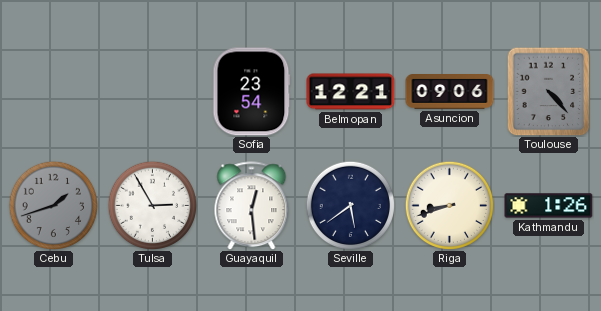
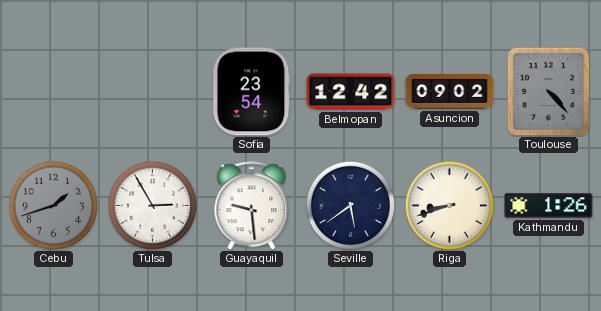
Belmopan: 12:21 -> 12:42
Asuncion: 09:06 -> 09:02
Guayaquil: 12:29 -> 9:29
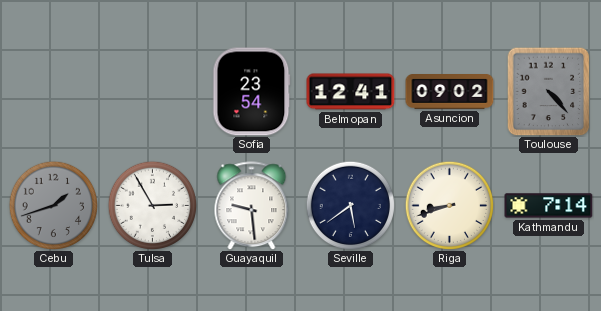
Belmopan: 12:42 -> 12:41
Kathmandu: 1:26 -> 7:14
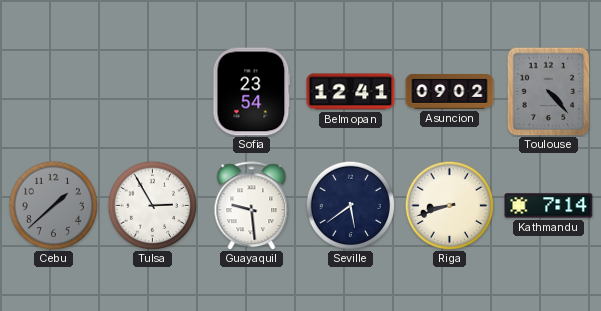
Cebu: 1:42 -> 1:38
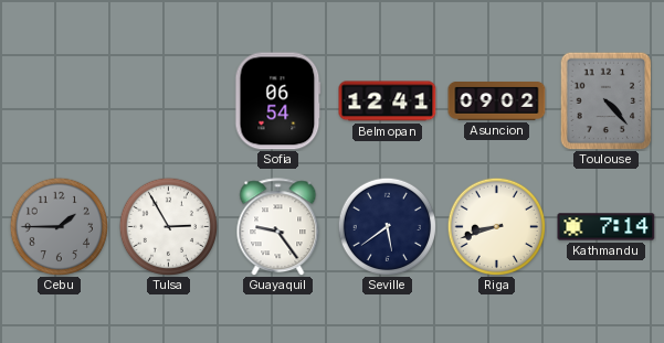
Sofia: 23:54 -> 06:54
Cebu: 1:38 -> 1:45
Guayaquil: 9:29 -> 9:24
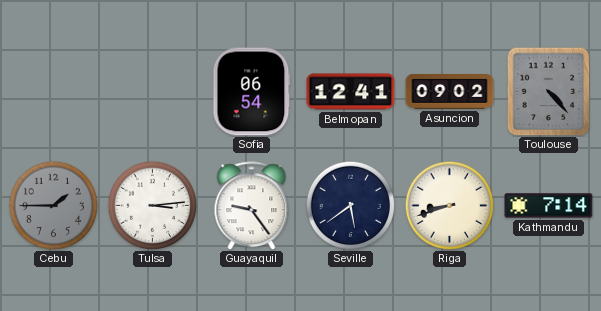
Tulsa: 2:55 -> 3:14
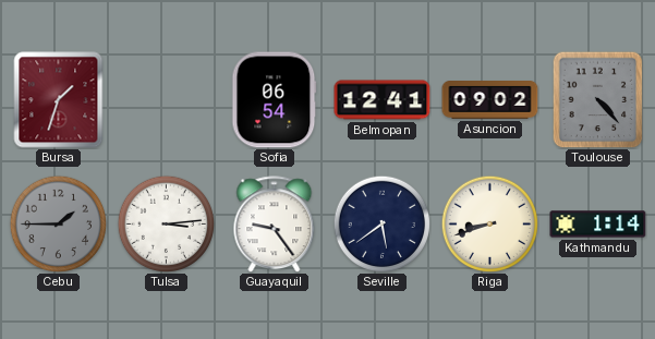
Bursa: none -> 1:33
Kathmandu: 7:14 -> 1:14
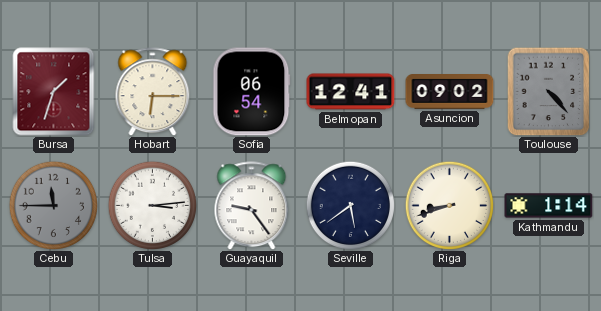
Hobart: none -> 6:15
Cebu: 1:45 -> 11:45
